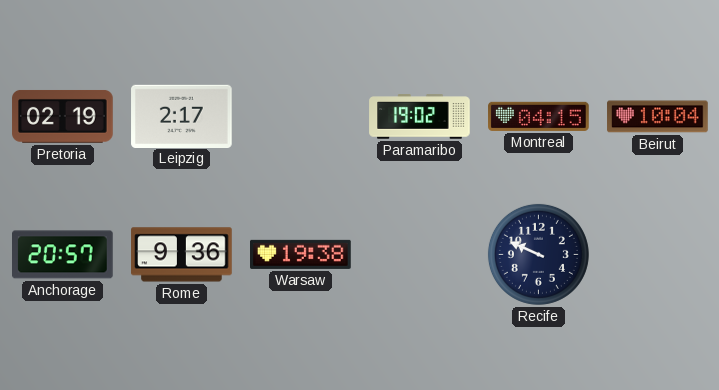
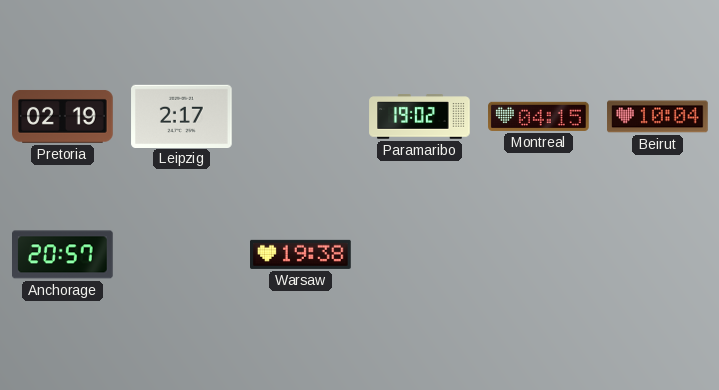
Rome: 9:36 -> none
Recife: 9:49 -> none
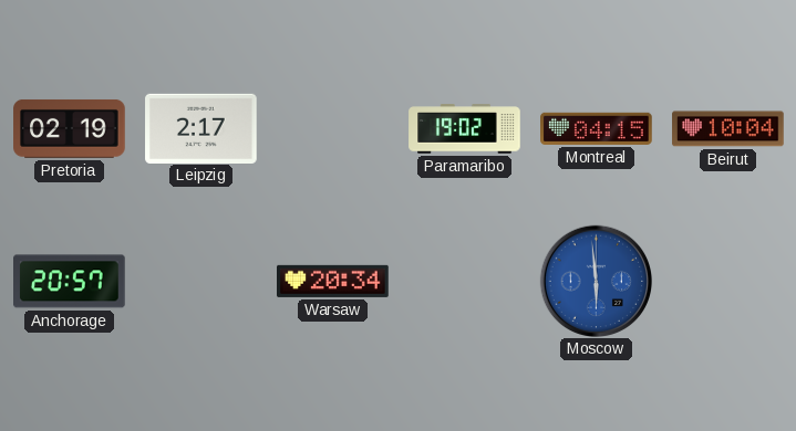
Warsaw: 19:38 -> 20:34
Moscow: none -> 5:59
